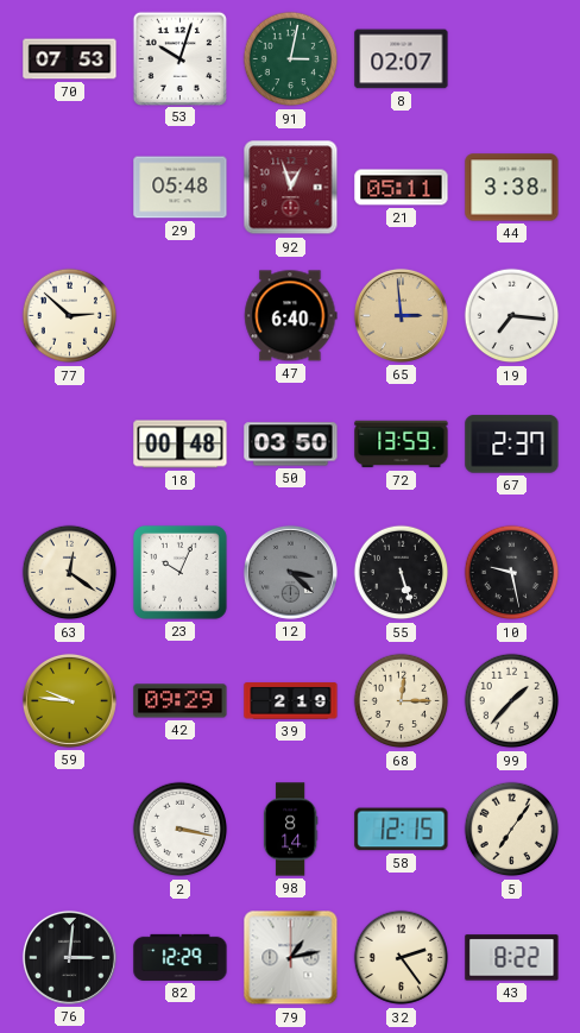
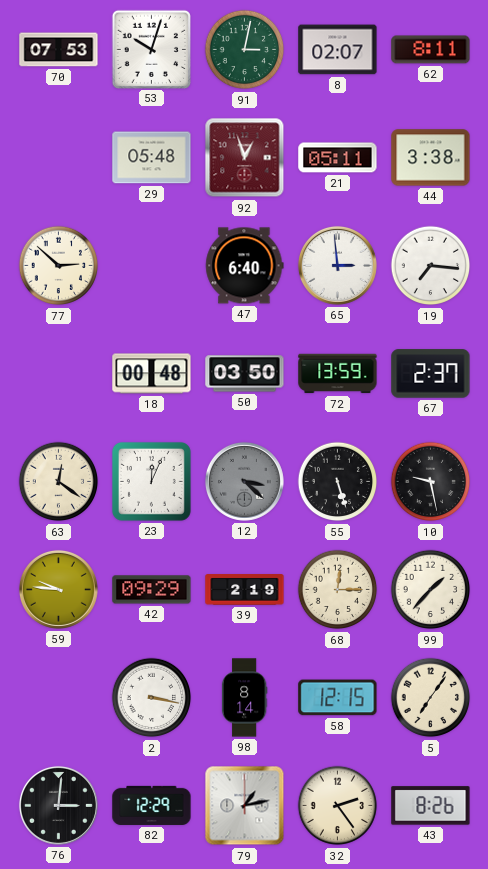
62: none -> 8:11
65 dial: champagne -> white
23: 10:04 -> 12:04
43: 8:22 -> 8:26
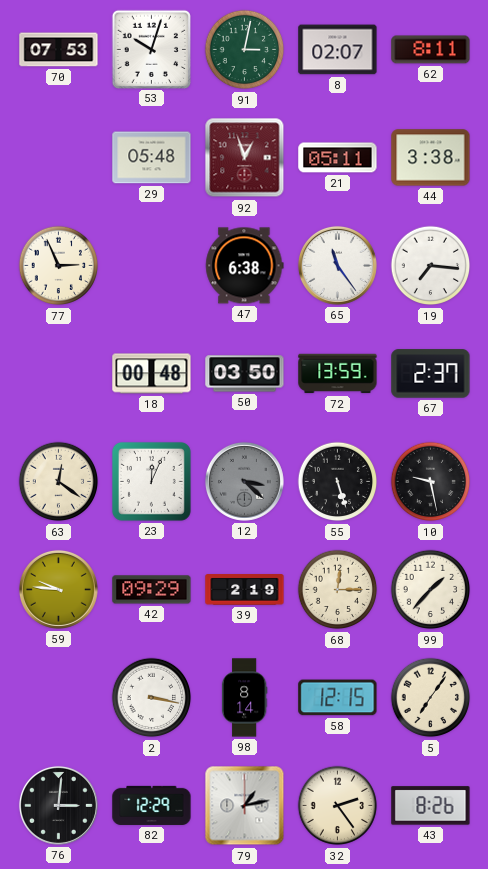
77: 2:52 -> 2:56
47: 6:40 -> 6:38
65: 2:59 -> 11:24
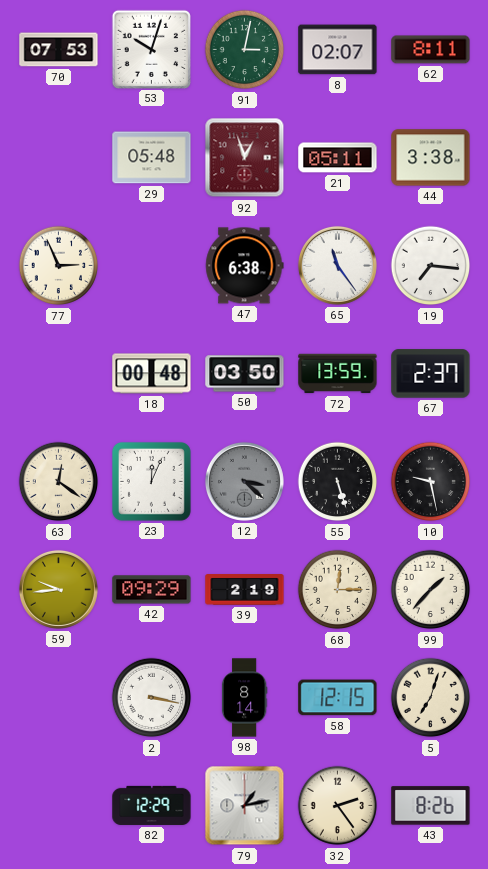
59: 9:46 -> 9:44
5: 7:06 -> 7:03
76: 3:01 -> none
